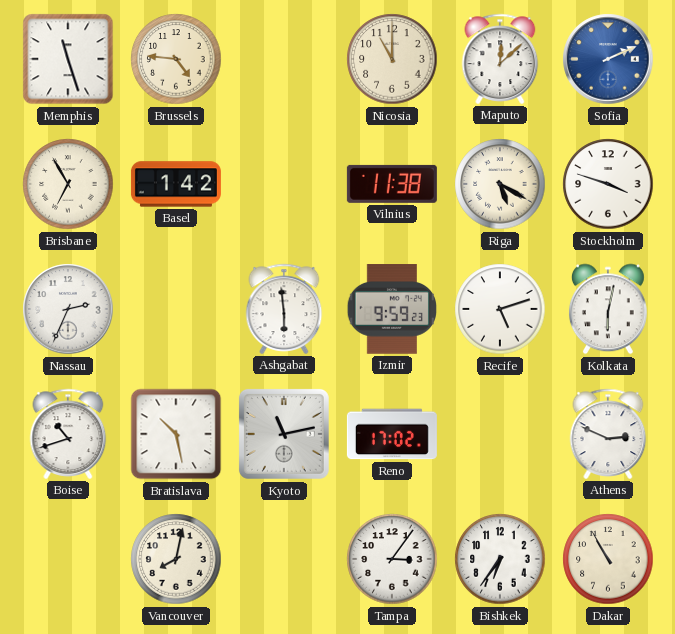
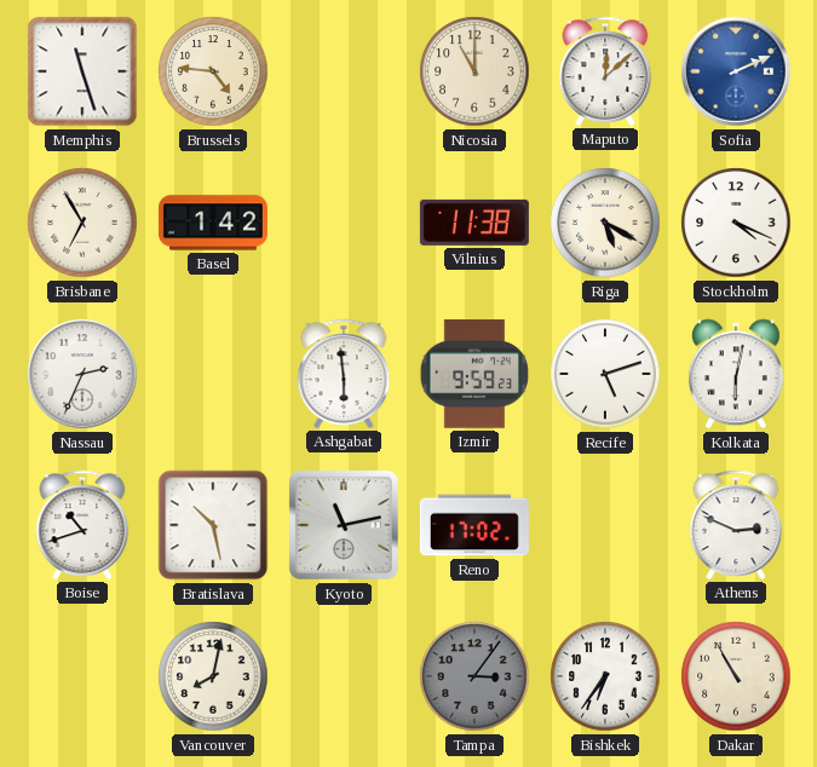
Stockholm: 3:48 -> 4:19
Tampa dial: white -> grey
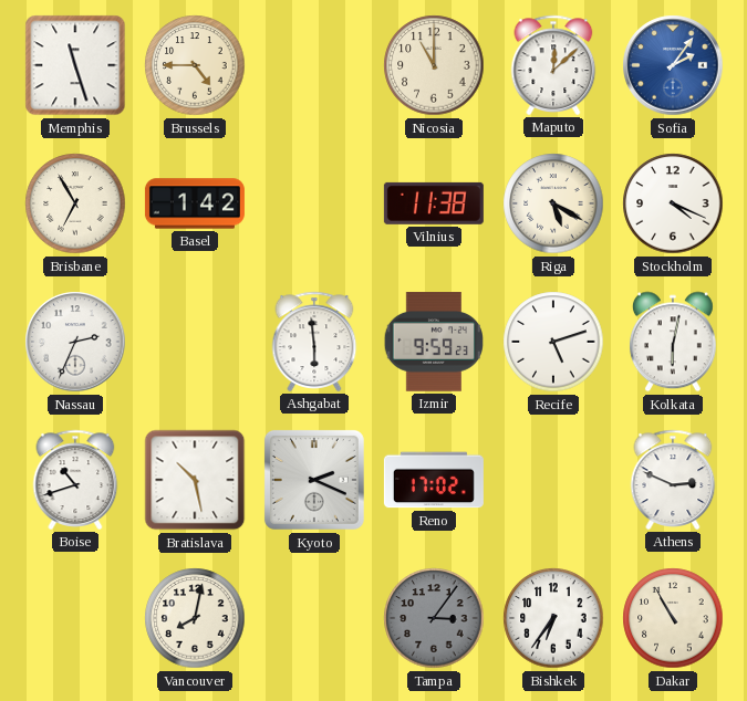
Brussels: 4:46 -> 4:45
Sofia: 2:11 -> 2:06
Kyoto: 11:13 -> 2:19
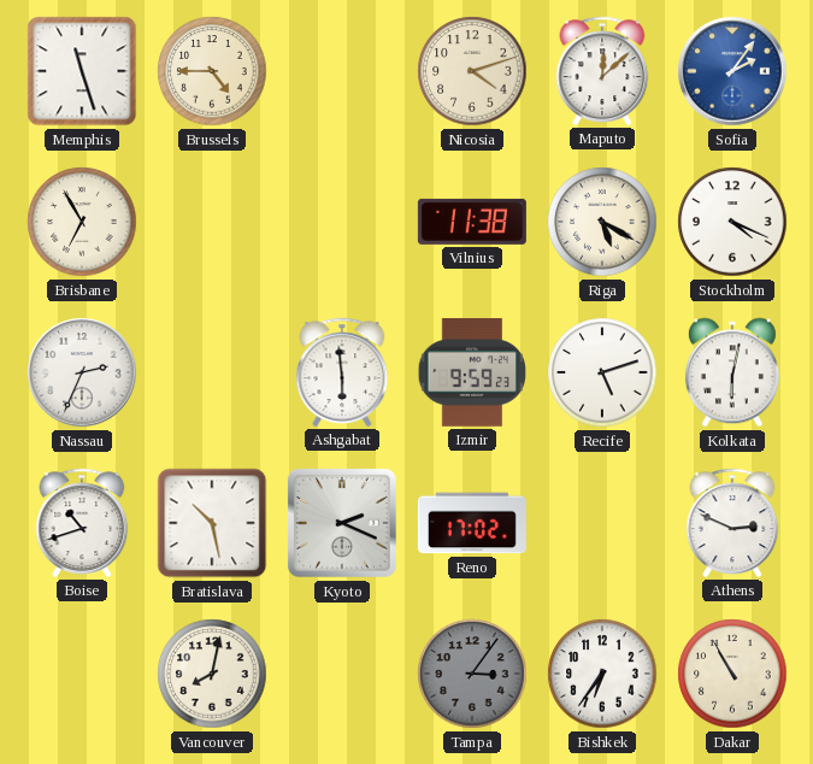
Nicosia: 11:00 -> 4:12
Basel: 1:42 -> none
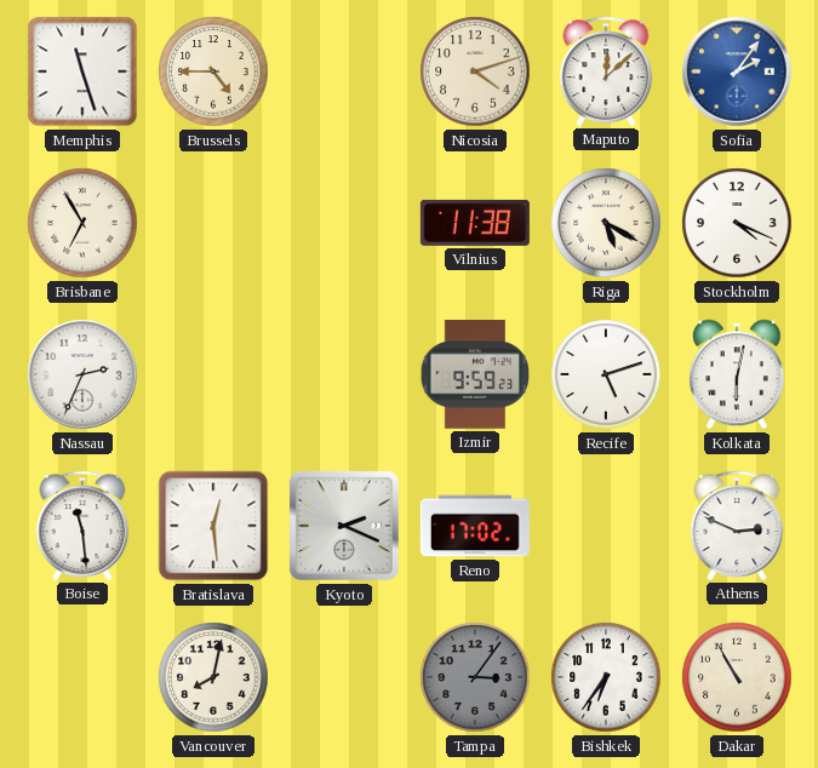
Ashgabat: 5:59 -> none
Boise: 10:42 -> 11:29
Bratislava: 10:28 -> 12:29
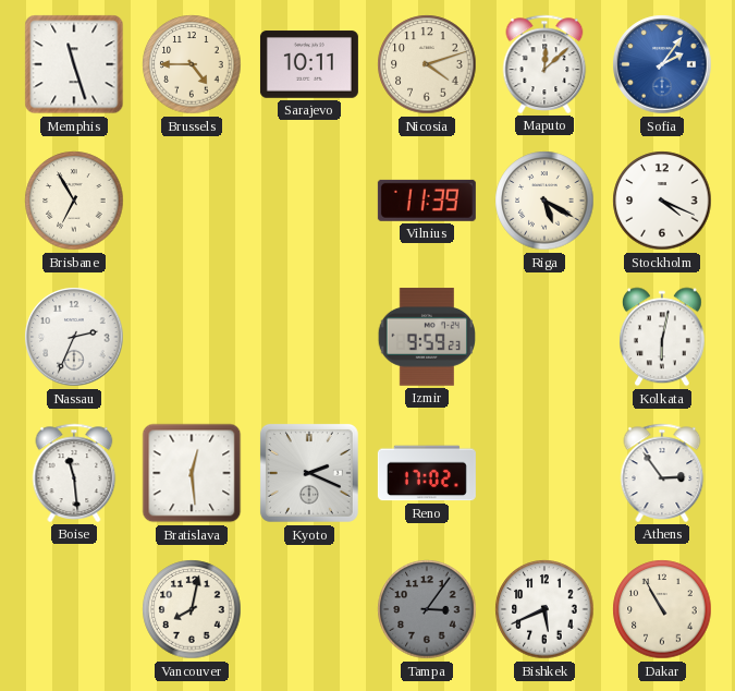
Sarajevo: none -> 10:11
Vilnius: 11:38 -> 11:39
Recife: 5:12 -> none
Athens: 2:49 -> 2:54
Bishkek: 6:36 -> 5:41
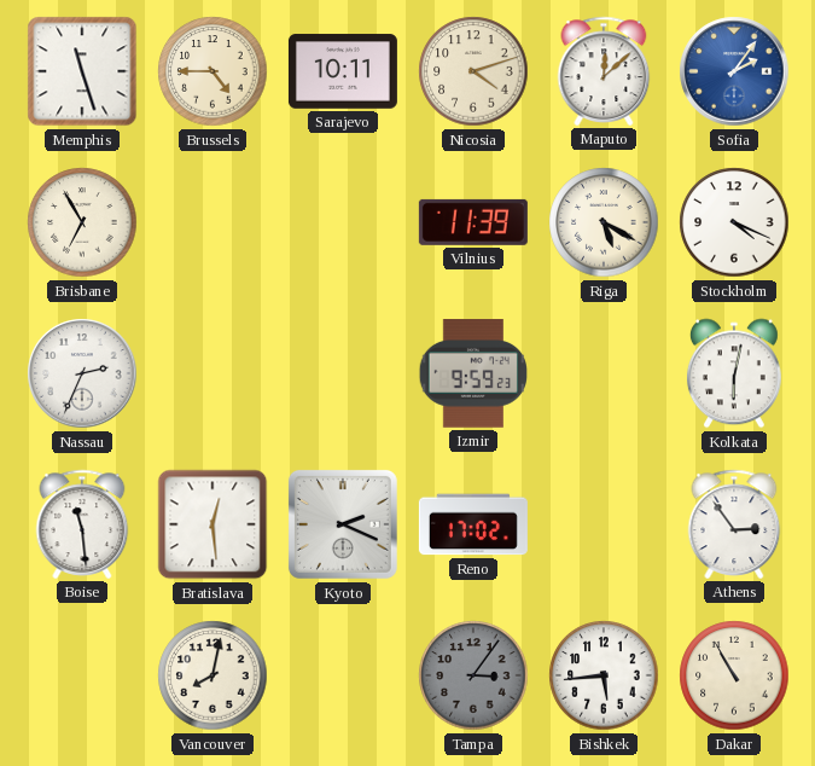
Bishkek: 5:41 -> 5:44
